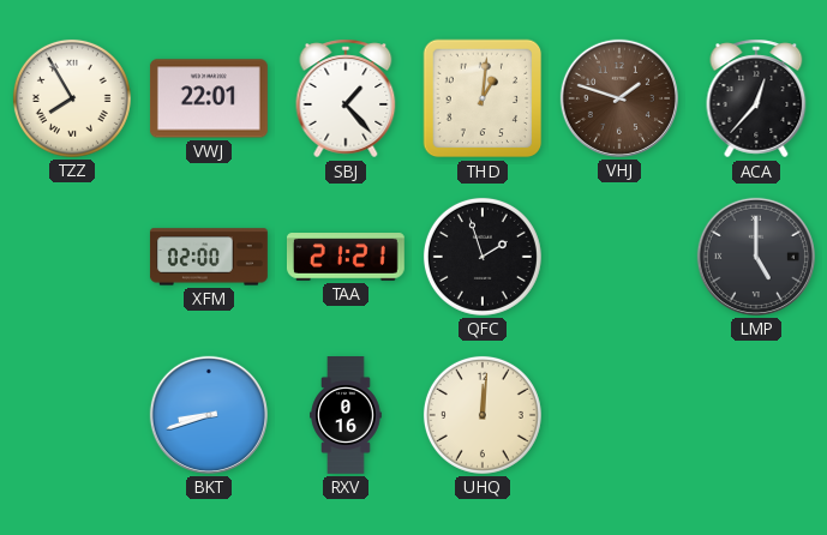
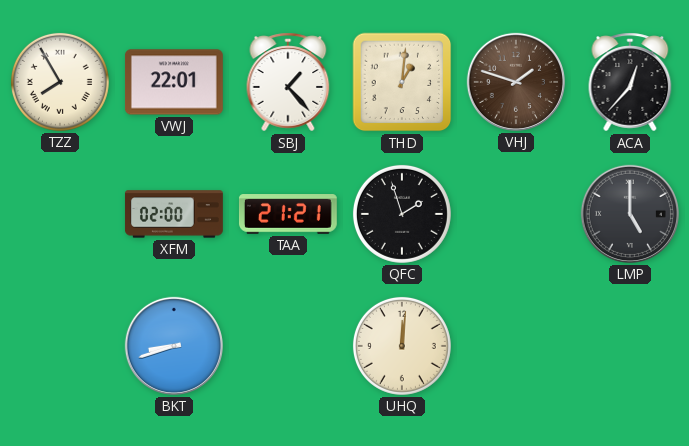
RXV: 0:16 -> none
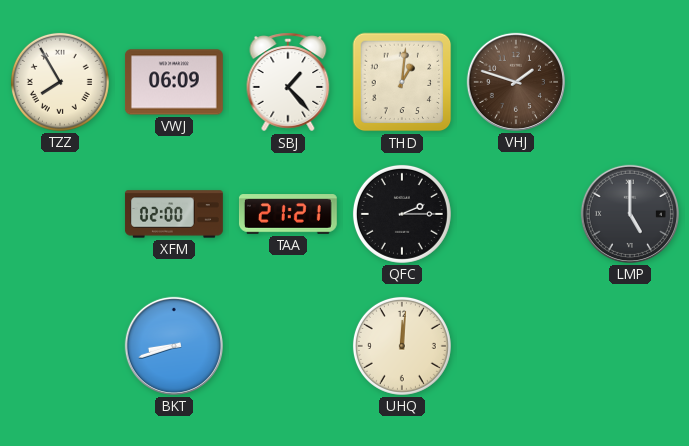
VWJ: 22:01 -> 06:09
ACA: 12:37 -> none
QFC: 1:57 -> 2:15
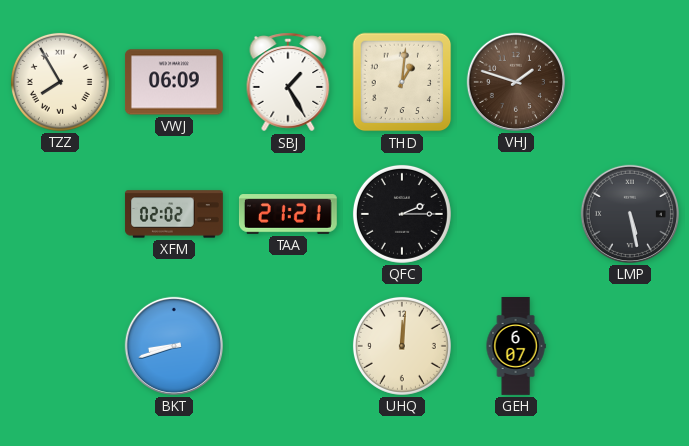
SBJ: 1:23 -> 1:25
XFM: 02:00 -> 02:02
LMP: 5:00 -> 5:28
GEH: none -> 6:07
